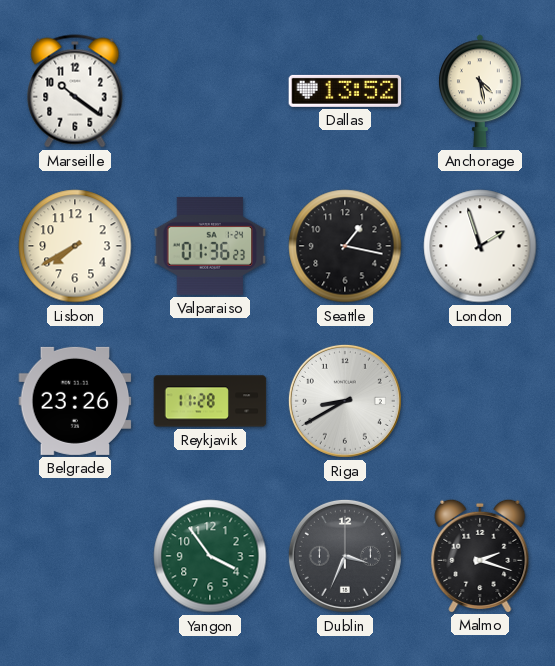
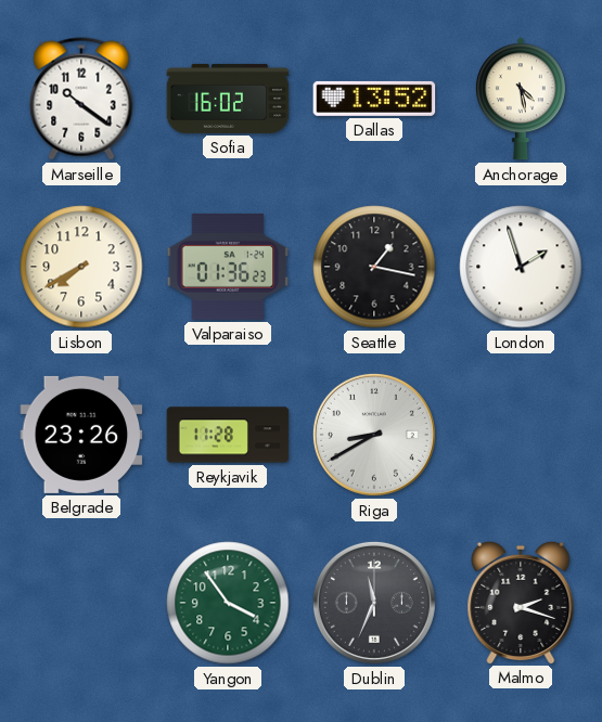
Sofia: none -> 16:02
Dublin: 3:34 -> 11:34
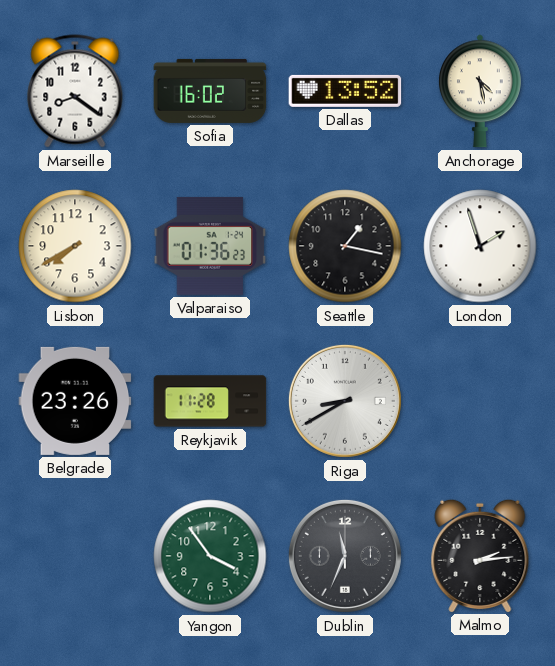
Marseille: 10:21 -> 8:21
Malmo: 2:18 -> 2:14
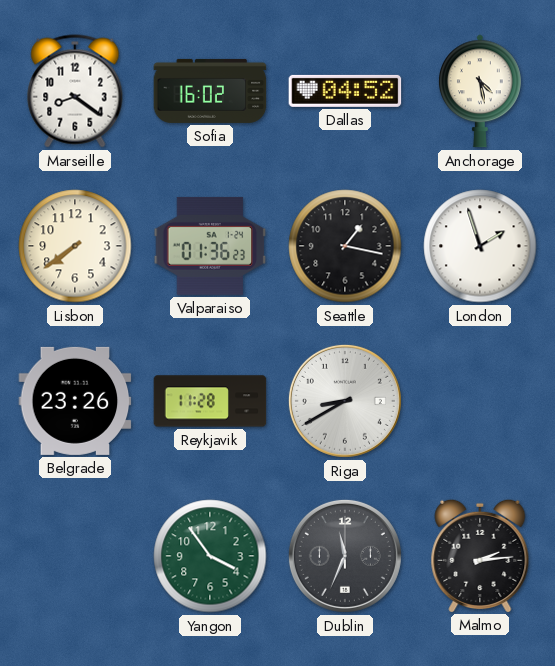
Dallas: 13:52 -> 04:52
Lisbon: 7:40 -> 7:39
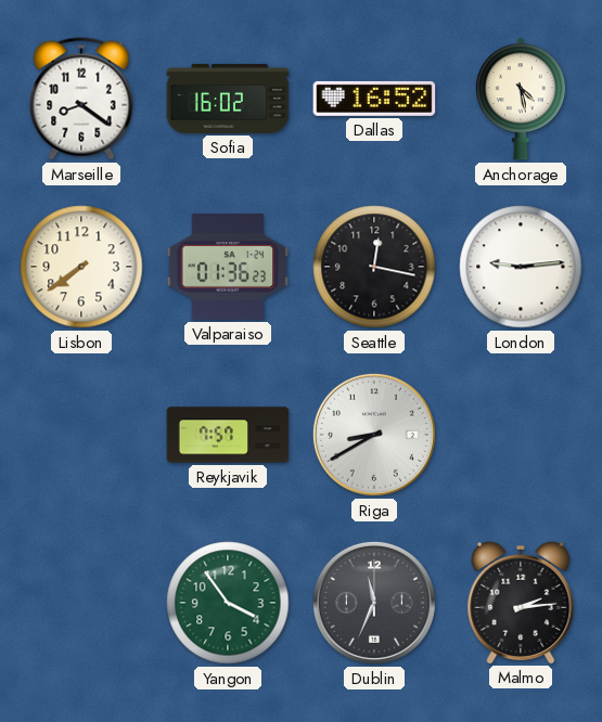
Dallas: 04:52 -> 16:52
Seattle: 1:17 -> 12:17
London: 1:57 -> 9:14
Belgrade: 23:26 -> none
Reykjavik: 11:28 -> 7:57
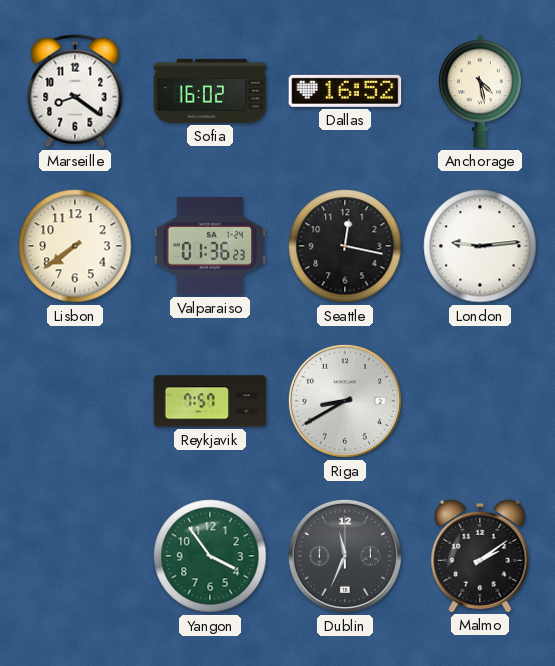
Malmo: 2:14 -> 2:09
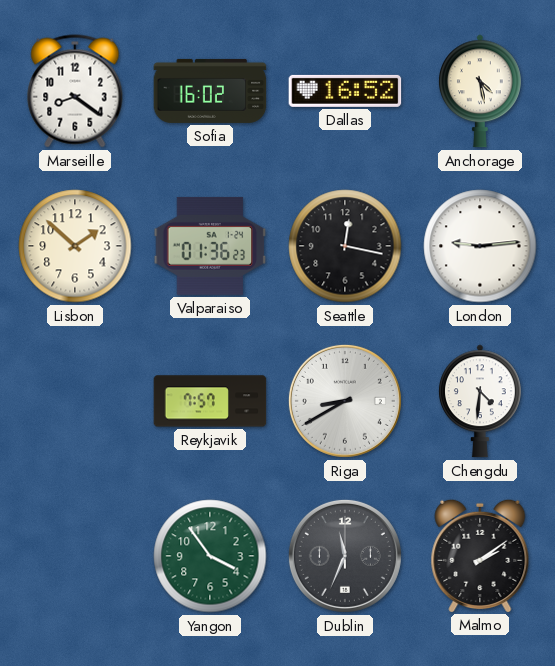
Lisbon: 7:39 -> 1:52
Chengdu: none -> 4:31
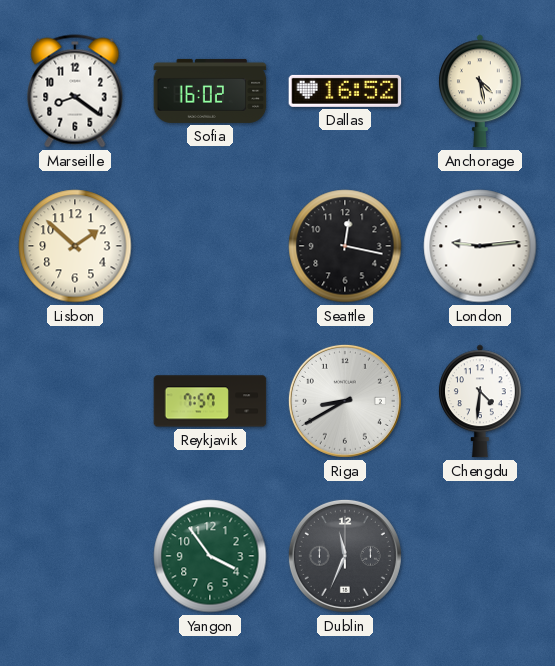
Valparaiso: 01:36 -> none
Malmo: 2:09 -> none
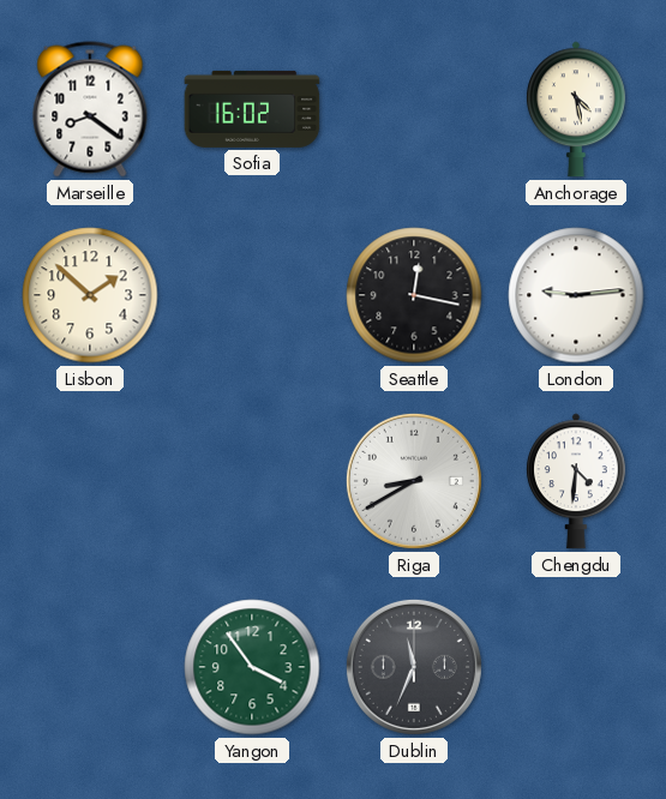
Dallas: 16:52 -> none
Reykjavik: 7:57 -> none
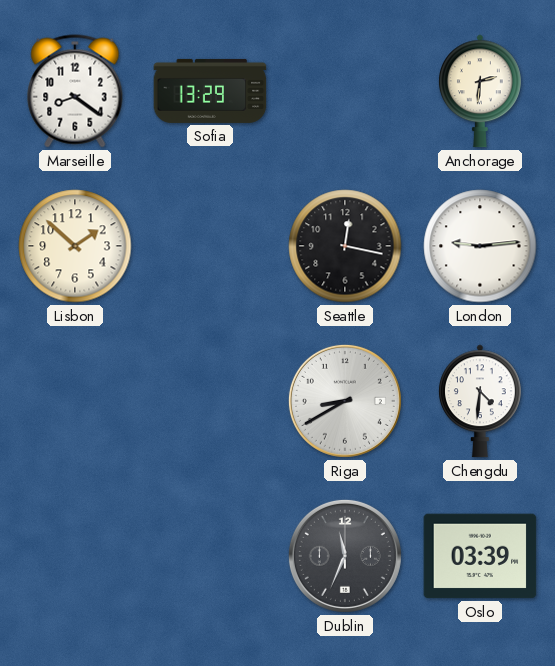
Sofia: 16:02 -> 13:29
Anchorage: 4:28 -> 2:31
Yangon: 3:54 -> none
Oslo: none -> 03:39
